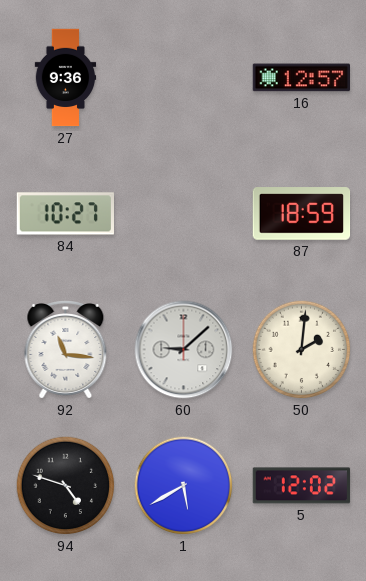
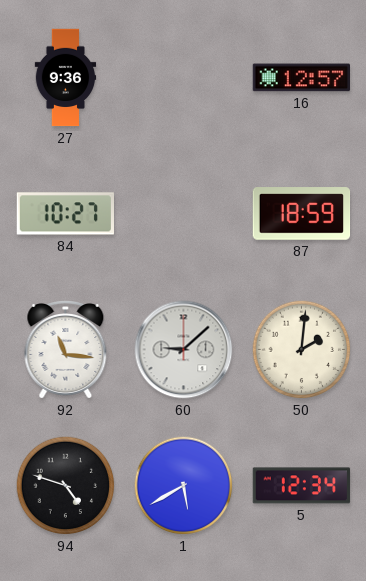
5: 12:02 -> 12:34
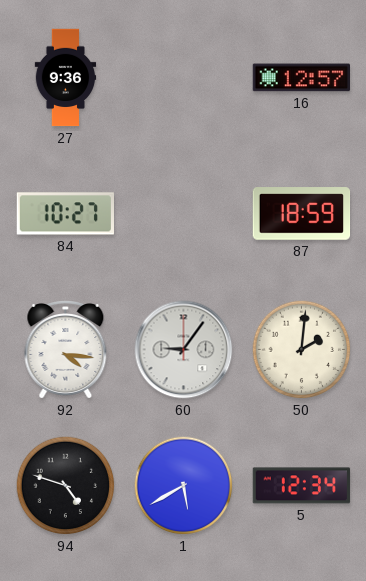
92: 11:16 -> 4:16
60: 9:08 -> 9:06
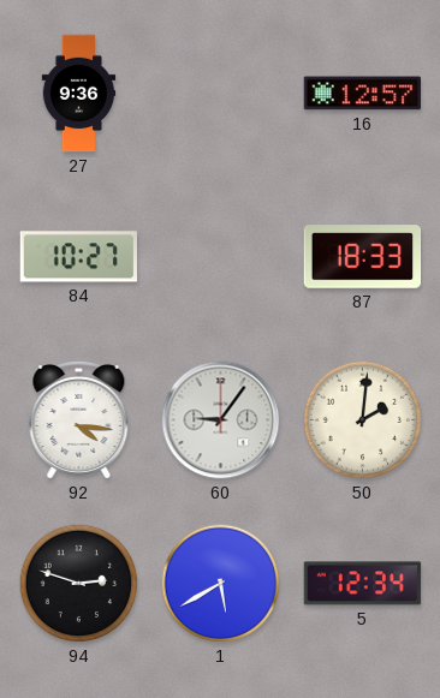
87: 18:59 -> 18:33
94: 4:48 -> 2:48
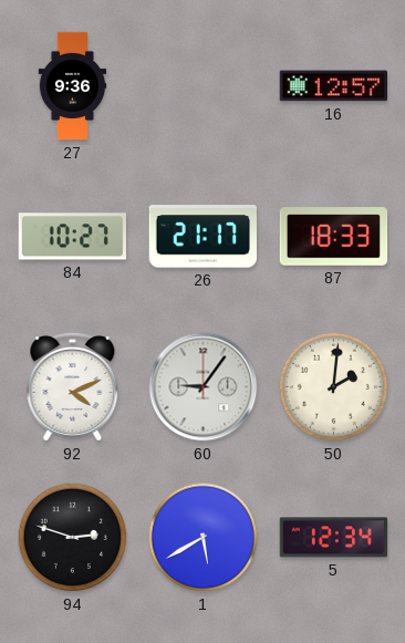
26: none -> 21:17
92: 4:16 -> 4:11
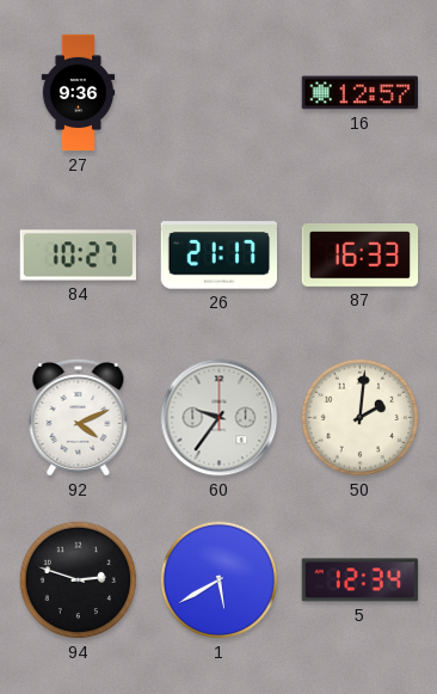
87: 18:33 -> 16:33
60: 9:06 -> 9:36
